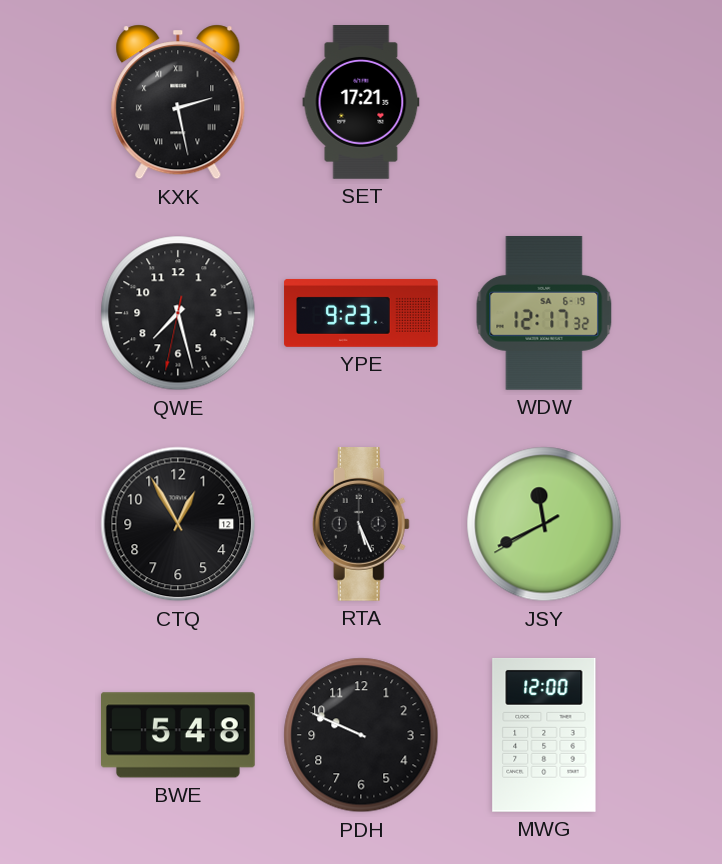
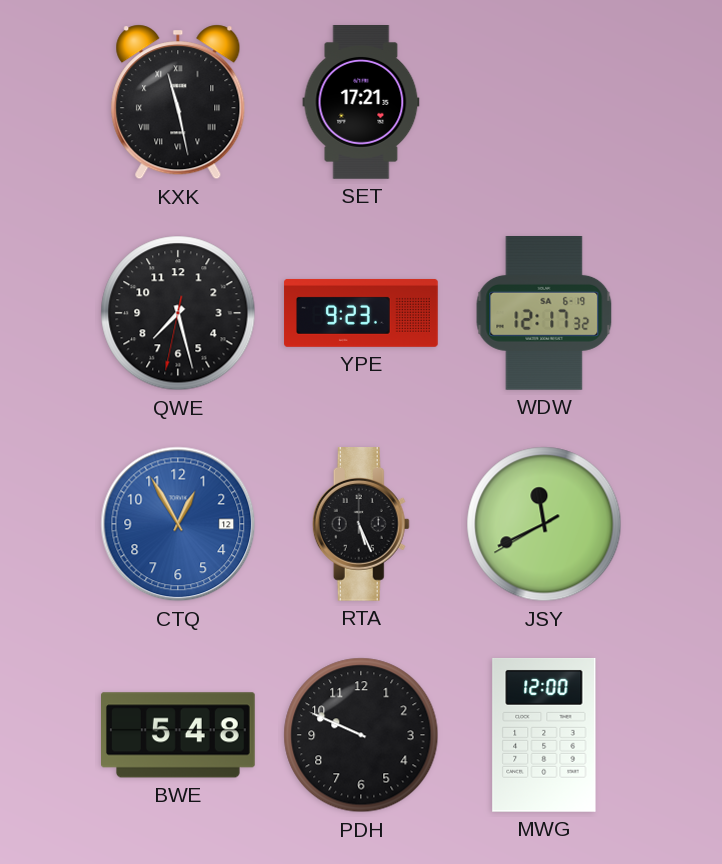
KXK: 2:28 -> 11:28
CTQ dial: black -> blue
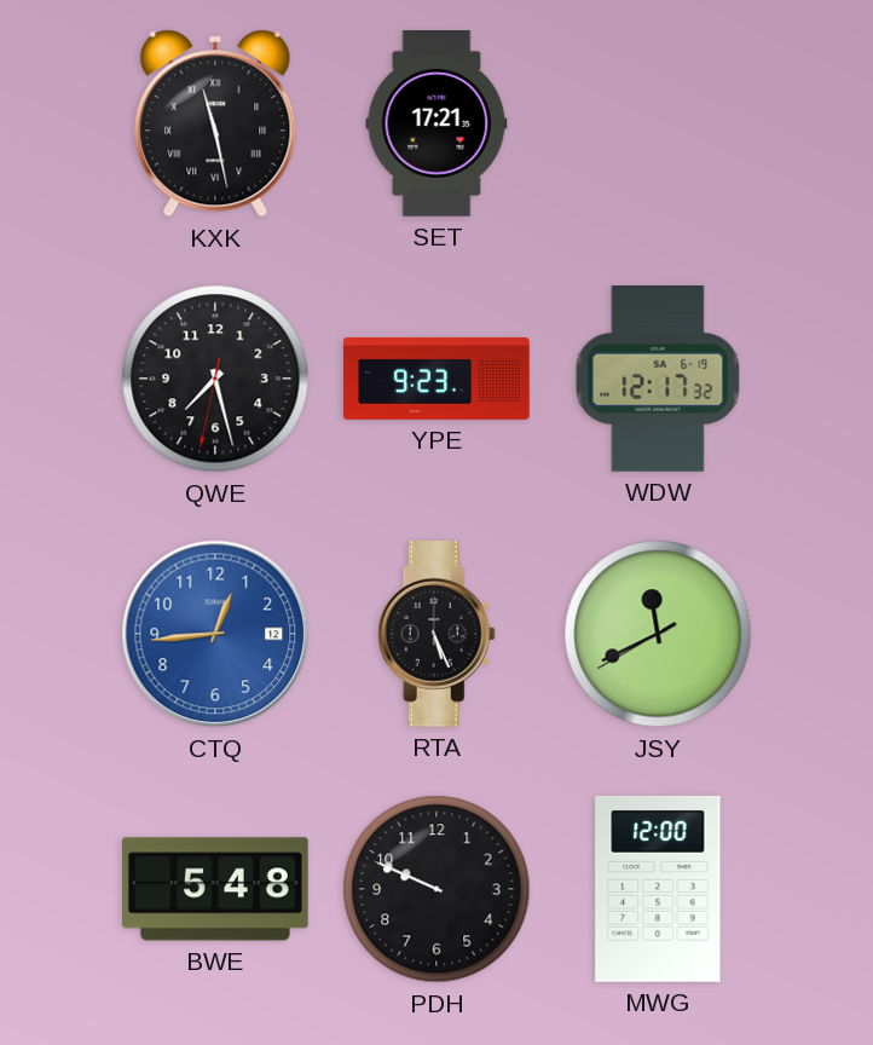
CTQ: 12:55 -> 12:44
